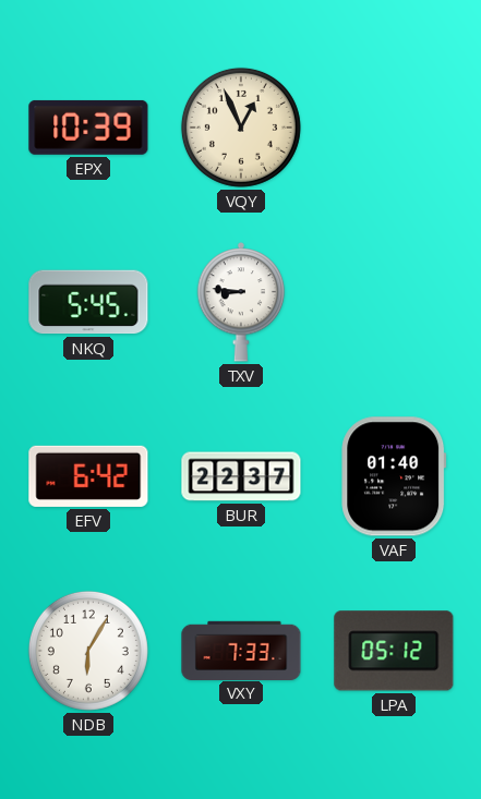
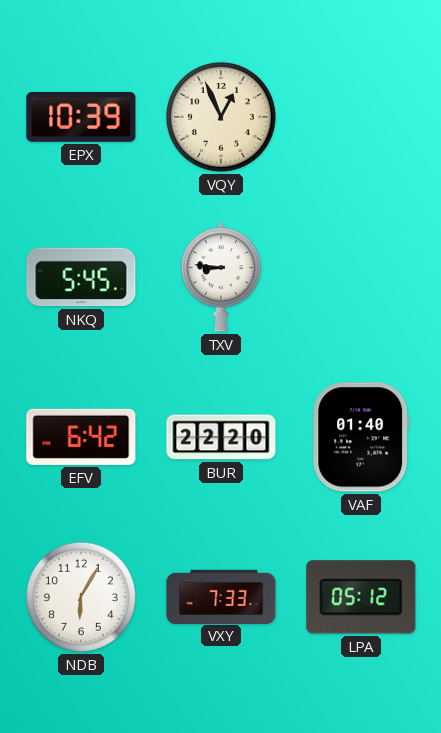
BUR: 22:37 -> 22:20
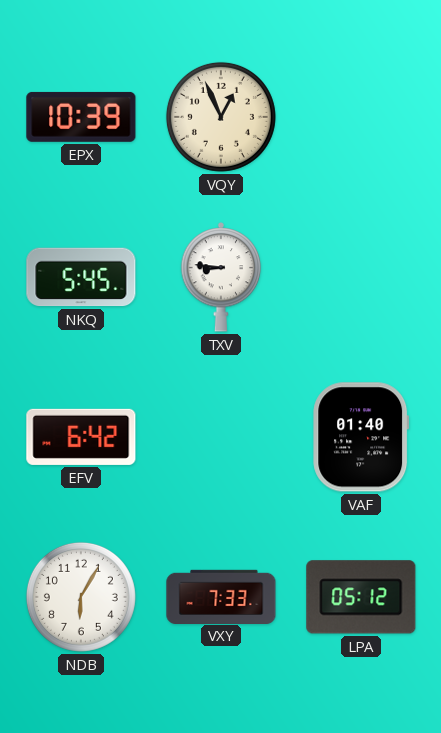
BUR: 22:20 -> none
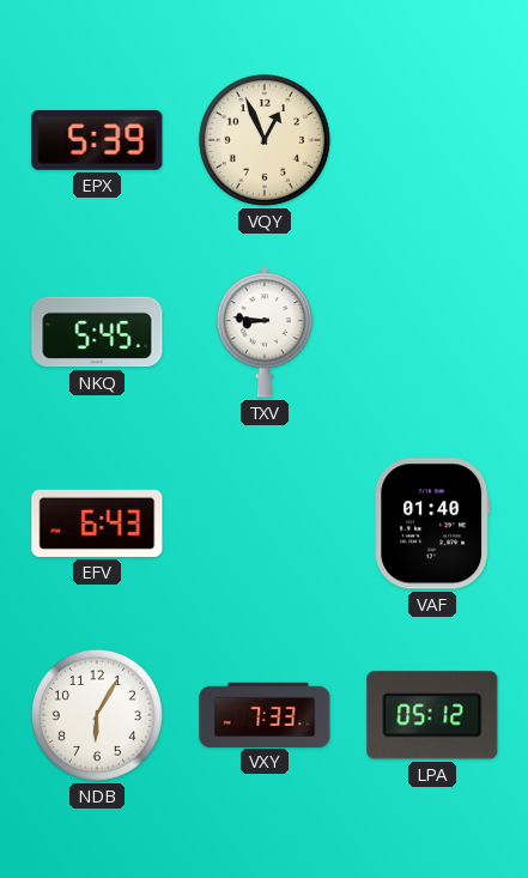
EPX: 10:39 -> 5:39
EFV: 6:42 -> 6:43
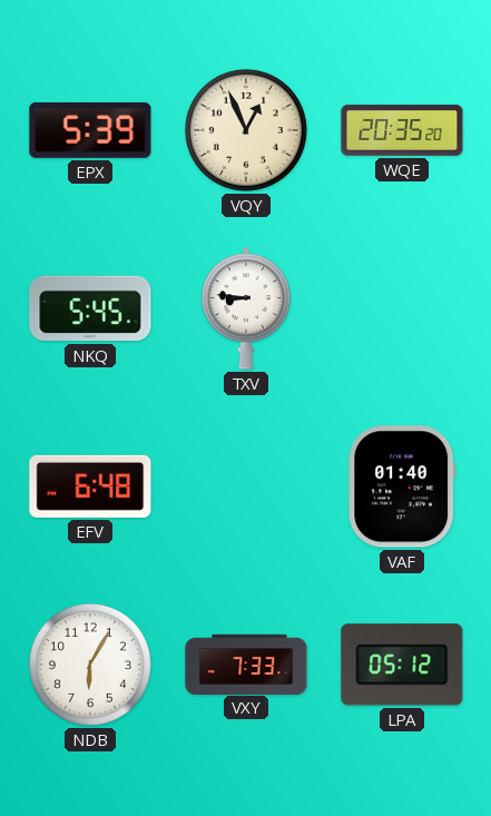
WQE: none -> 20:35
EFV: 6:43 -> 6:48
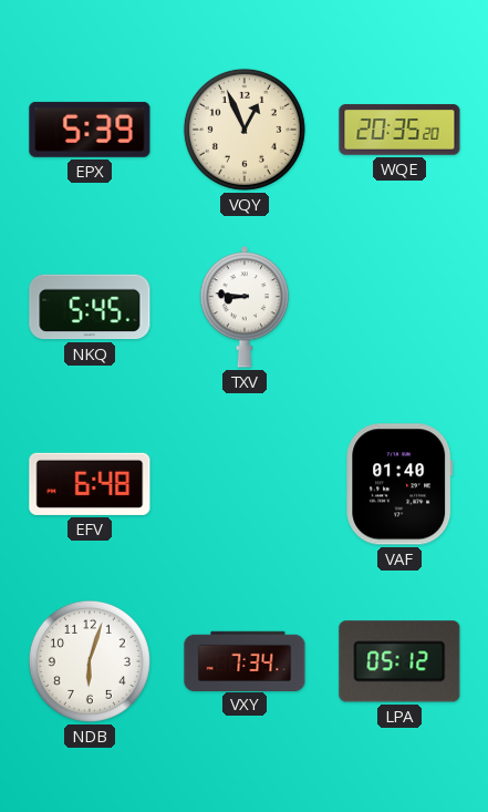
NDB: 6:05 -> 6:03
VXY: 7:33 -> 7:34
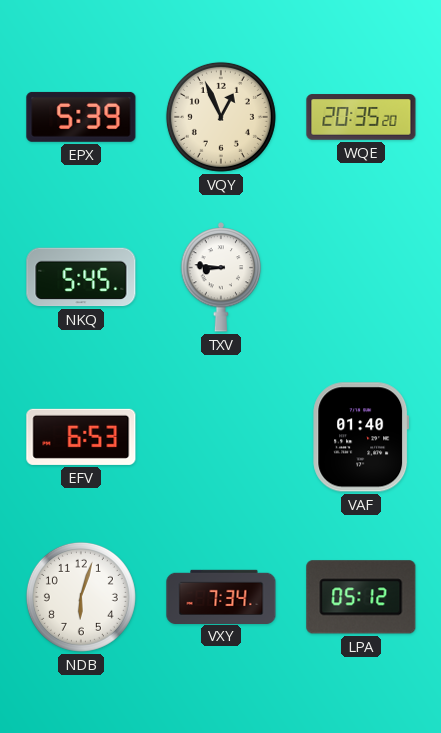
EFV: 6:48 -> 6:53
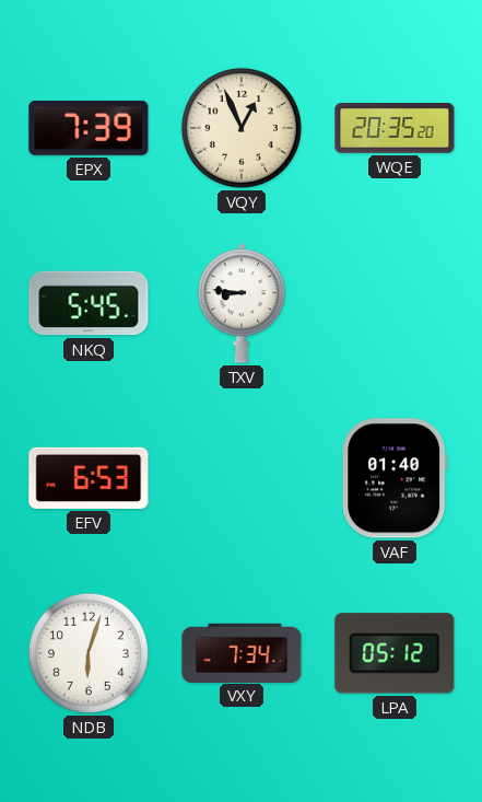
EPX: 5:39 -> 7:39
